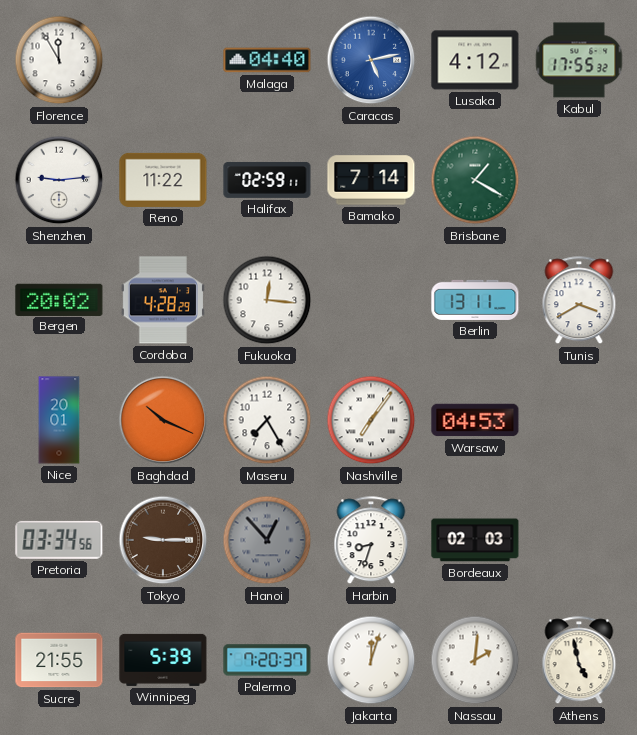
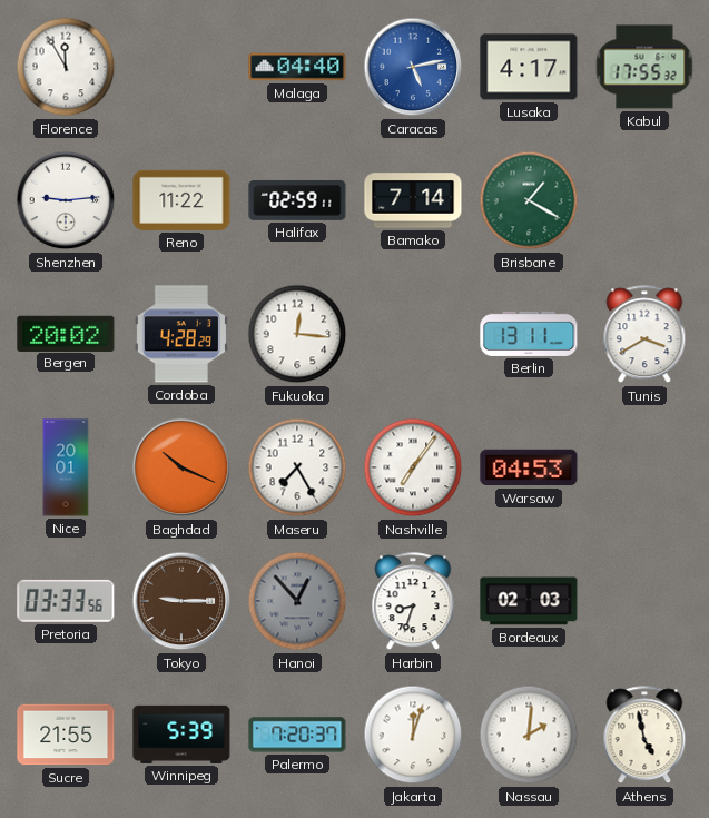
Lusaka: 4:12 -> 4:17
Pretoria: 03:34 -> 03:33
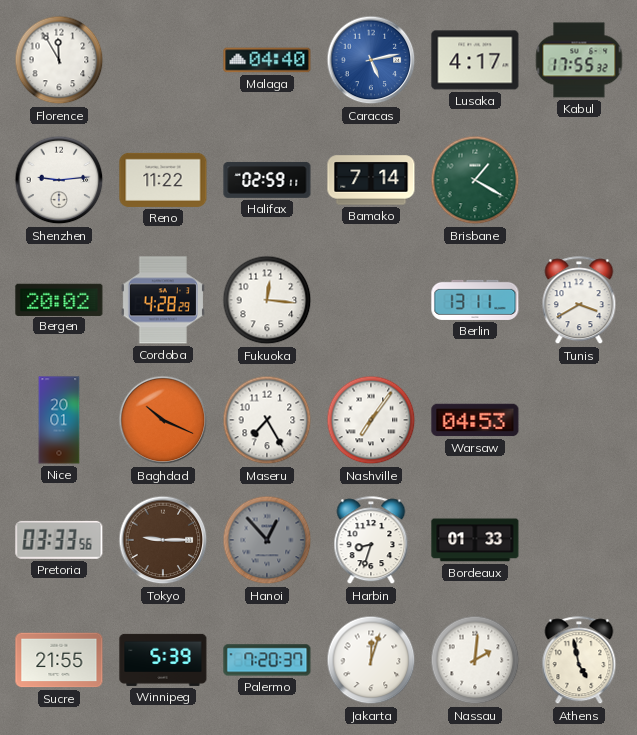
Bordeaux: 02:03 -> 01:33
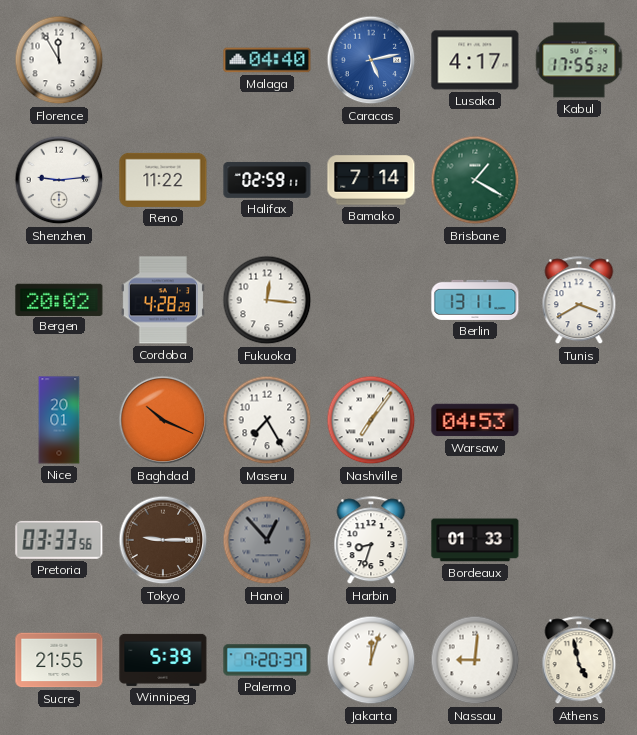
Nassau: 2:01 -> 9:01
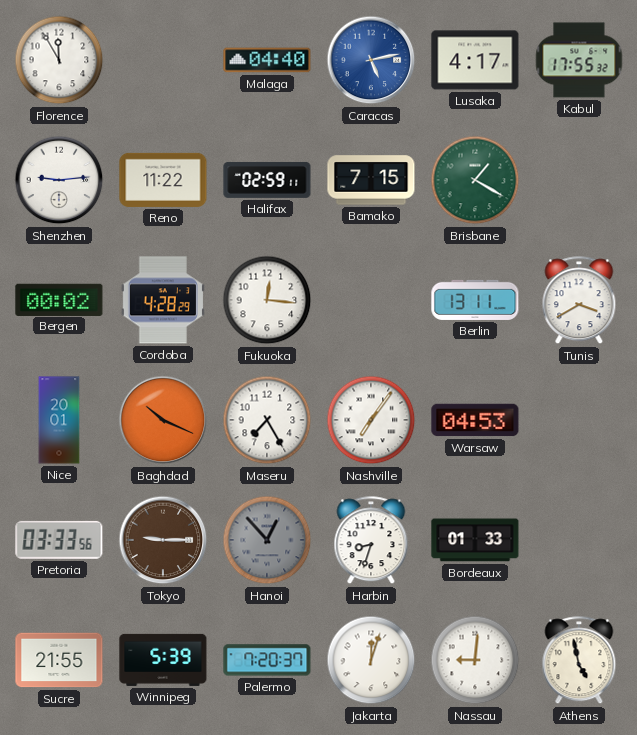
Bamako: 7:14 -> 7:15
Bergen: 20:02 -> 00:02
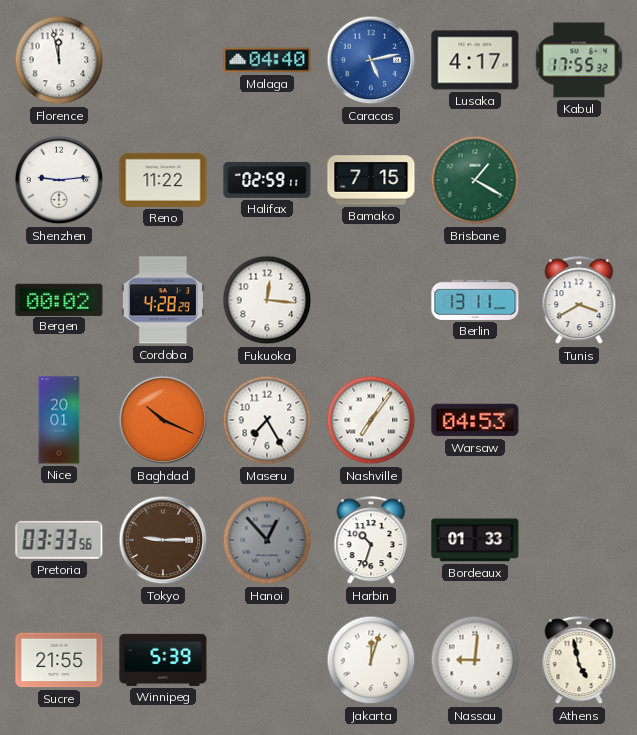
Florence: 11:55 -> 11:58
Harbin: 8:33 -> 10:33
Palermo: 7:20 -> none
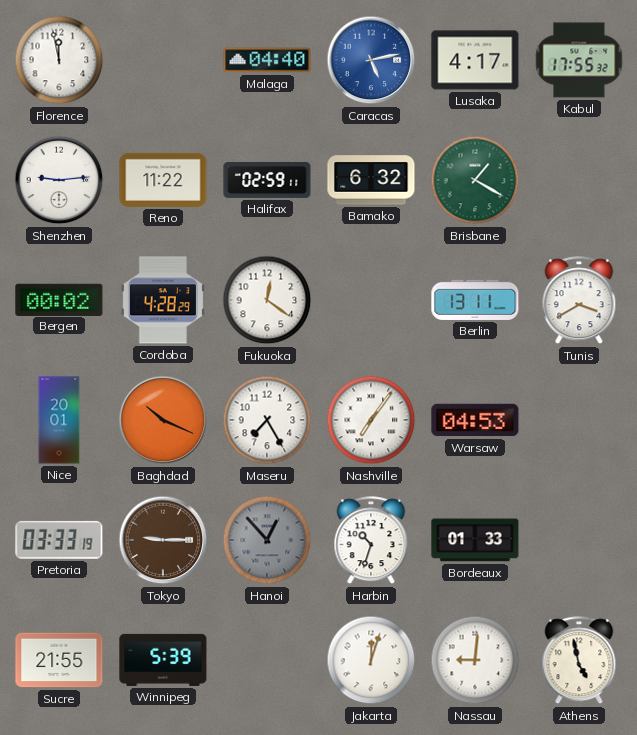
Bamako: 7:15 -> 6:32
Fukuoka: 12:16 -> 12:21
Pretoria: 03:33:56 -> 03:33:19
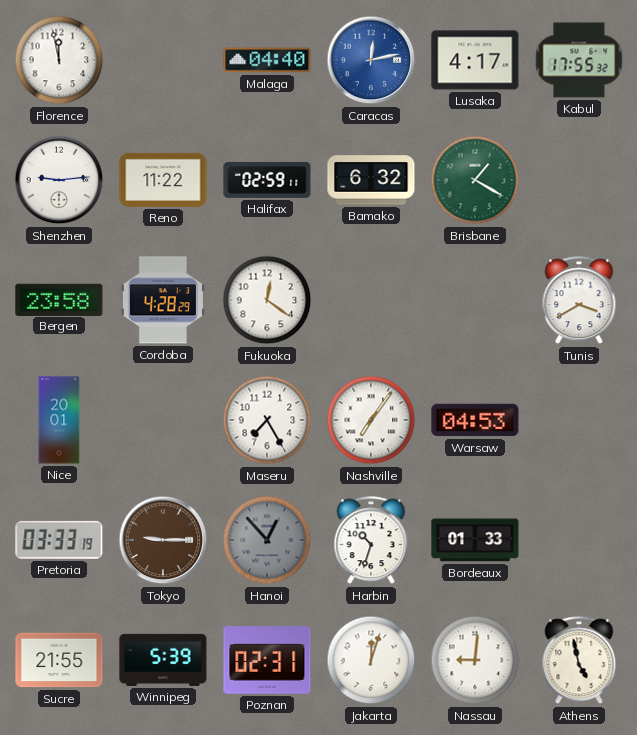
Caracas: 5:13 -> 12:13
Bergen: 00:02 -> 23:58
Berlin: 13:11 -> none
Baghdad: 10:19 -> none
Poznan: none -> 02:31
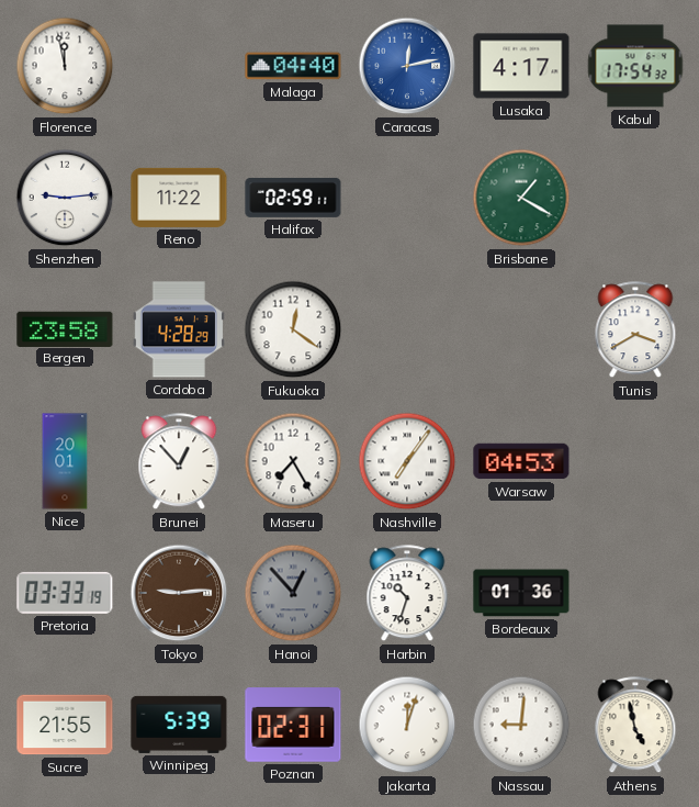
Kabul: 17:55 -> 17:54
Bamako: 6:32 -> none
Brunei: none -> 12:53
Tokyo: 9:15 -> 9:14
Bordeaux: 01:33 -> 01:36
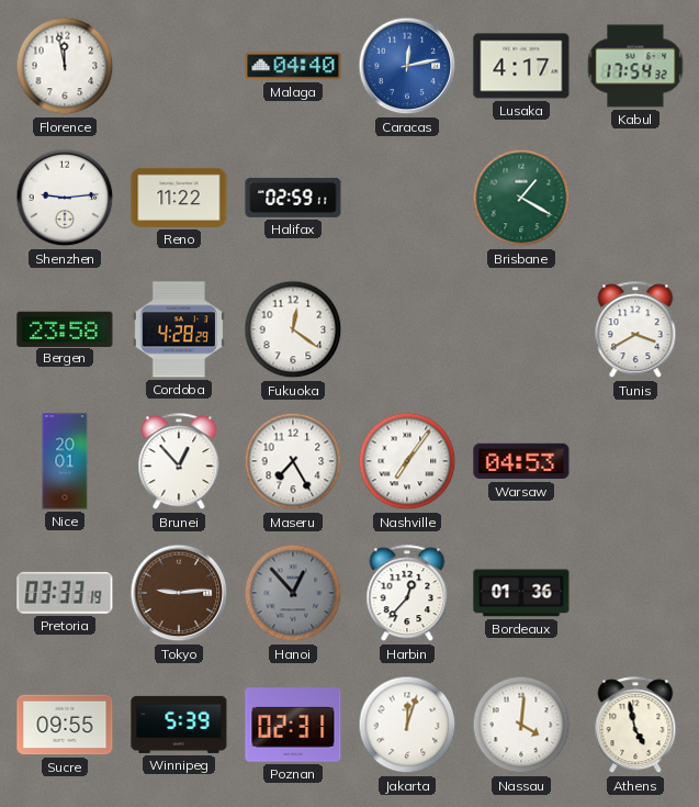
Harbin: 10:33 -> 12:37
Sucre: 21:55 -> 09:55
Nassau: 9:01 -> 4:01
